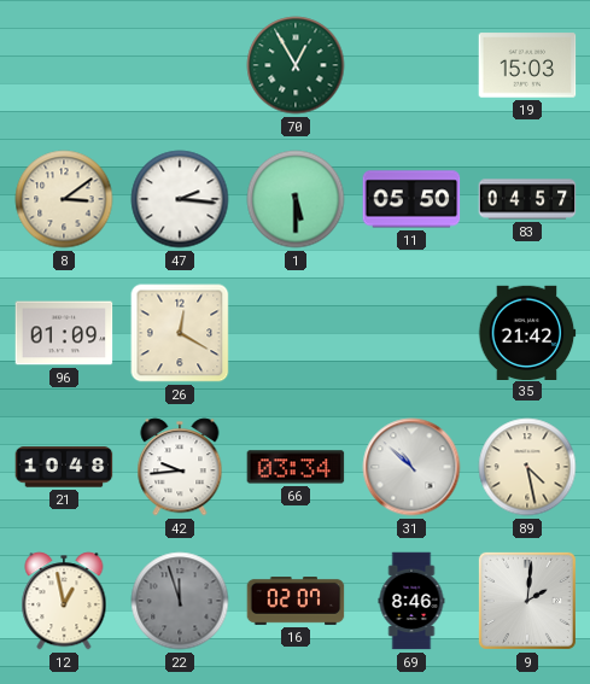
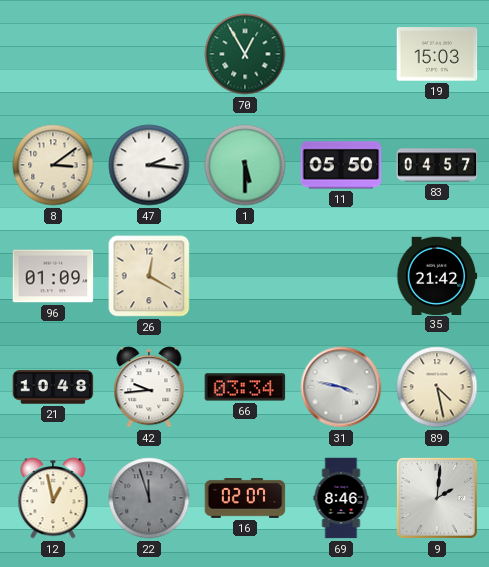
31: 10:52 -> 3:47
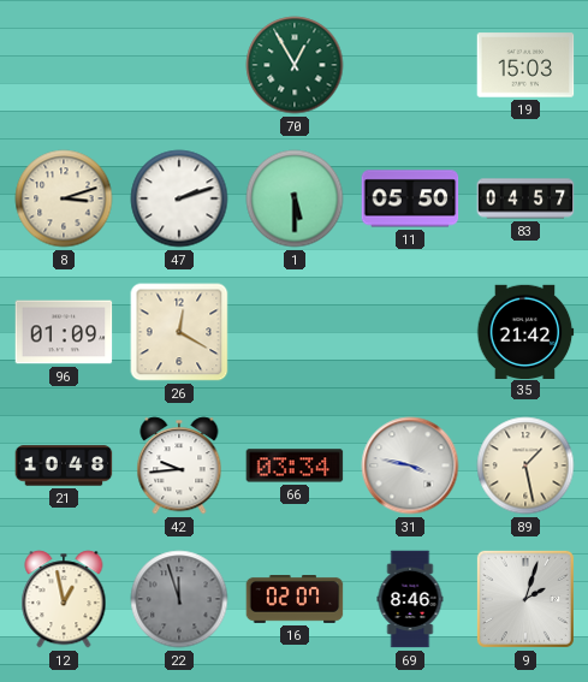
8: 3:09 -> 3:12
47: 2:16 -> 2:12
89: 4:28 -> 1:28
9: 2:01 -> 2:03
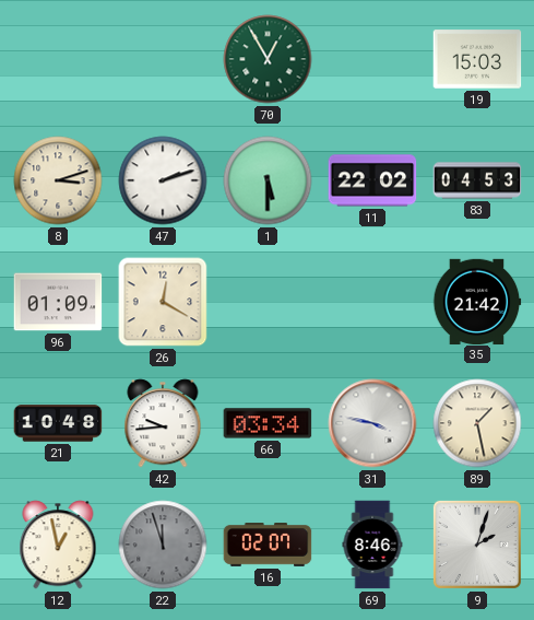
11: 05:50 -> 22:02
83: 04:57 -> 04:53
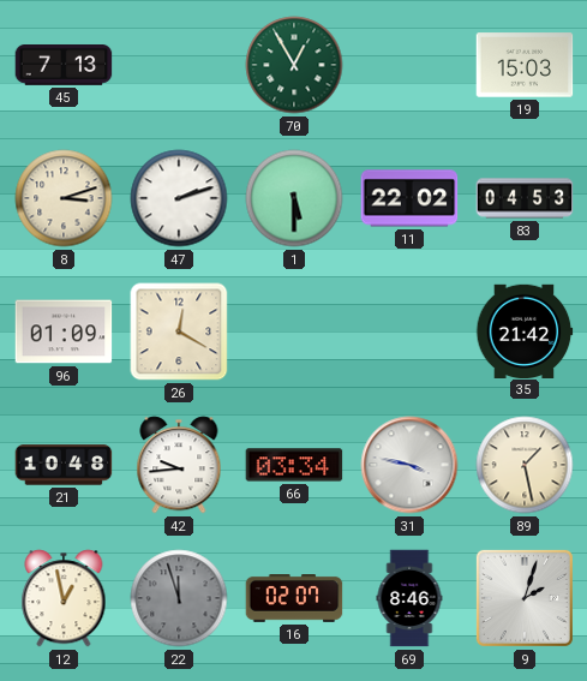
45: none -> 7:13
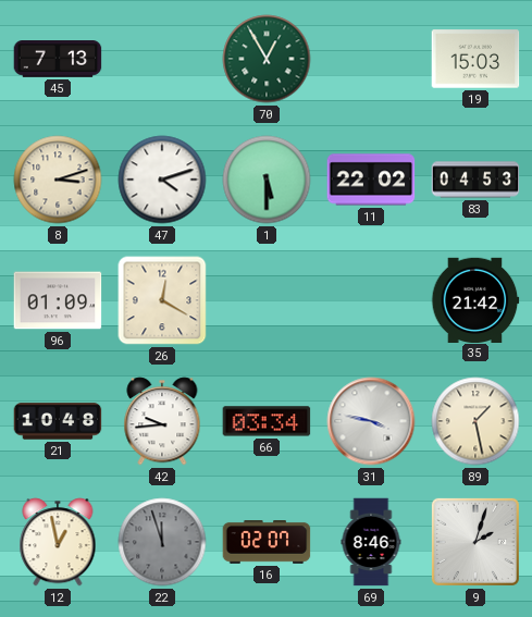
47: 2:12 -> 4:12
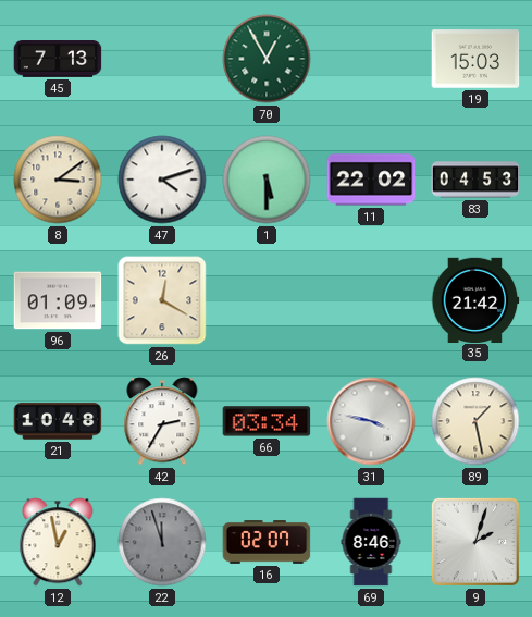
8: 3:12 -> 3:09
42: 9:44 -> 2:35
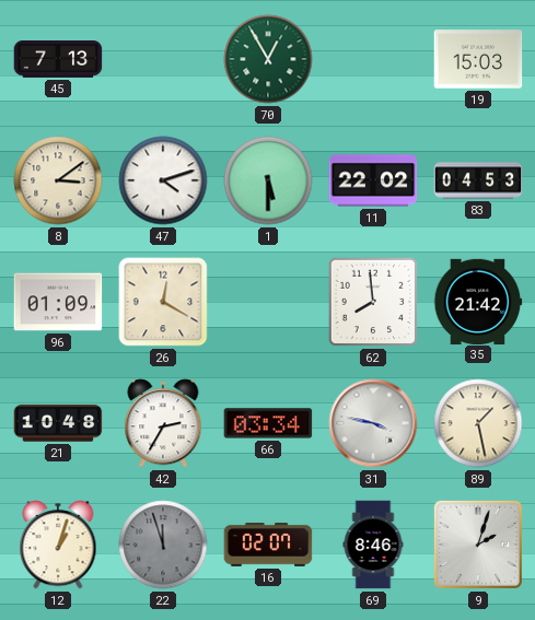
62: none -> 7:59
12: 12:58 -> 1:03
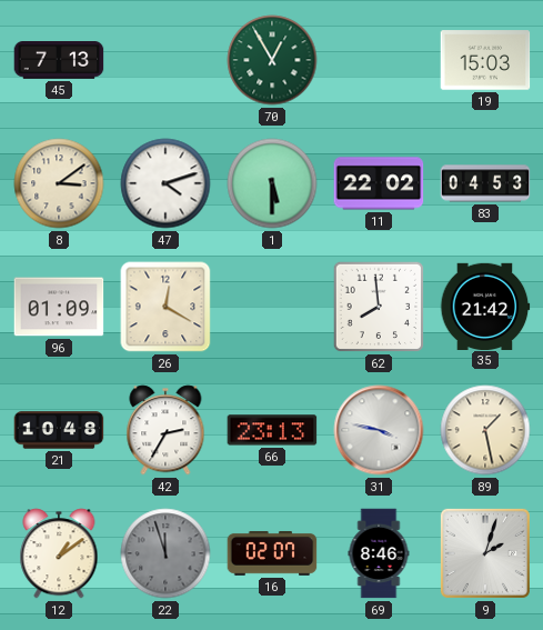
66: 03:34 -> 23:13
12: 1:03 -> 1:09
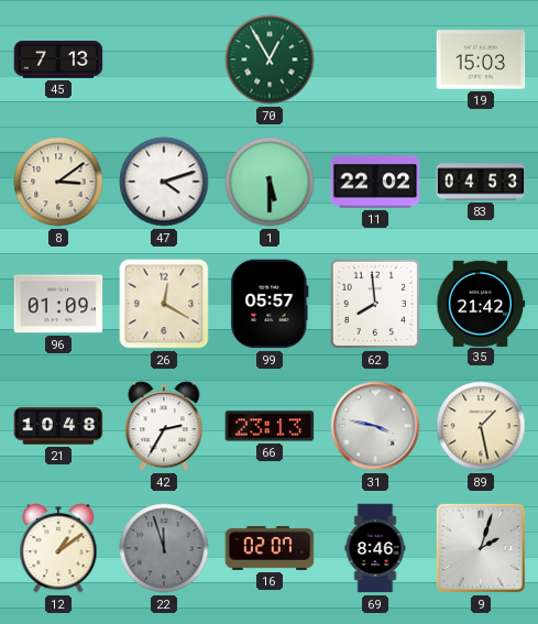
99: none -> 05:57
